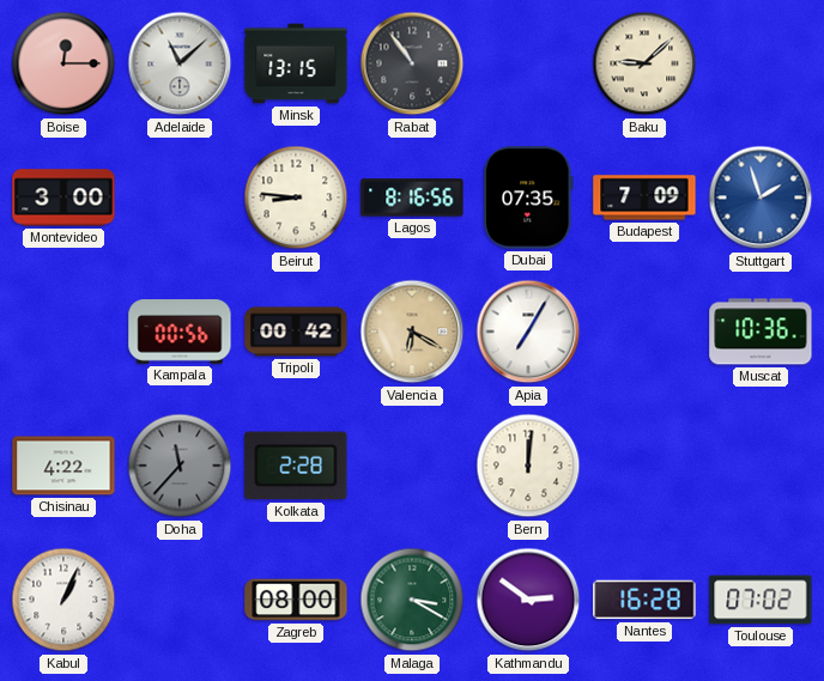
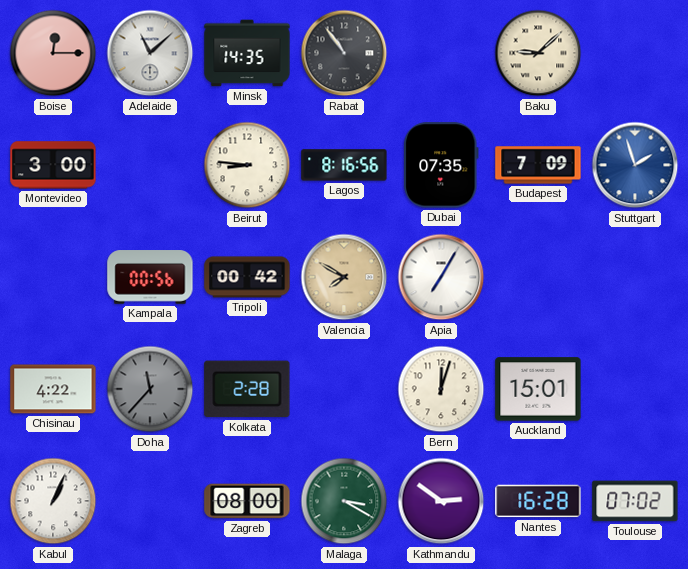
Minsk: 13:15 -> 14:35
Valencia: 6:20 -> 7:50
Muscat: 10:36 -> none
Bern: 12:01 -> 12:03
Auckland: none -> 15:01
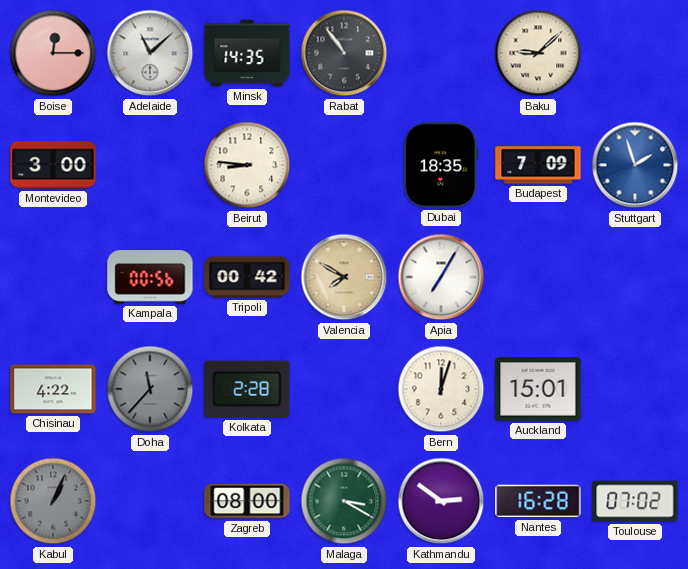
Lagos: 8:16 -> none
Dubai: 07:35 -> 18:35
Kabul dial: white -> grey
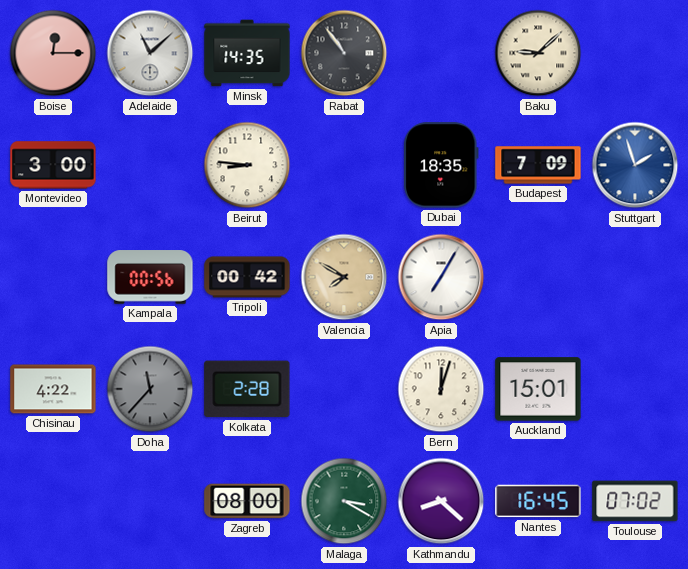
Kabul: 1:04 -> none
Kathmandu: 2:51 -> 8:22
Nantes: 16:28 -> 16:45
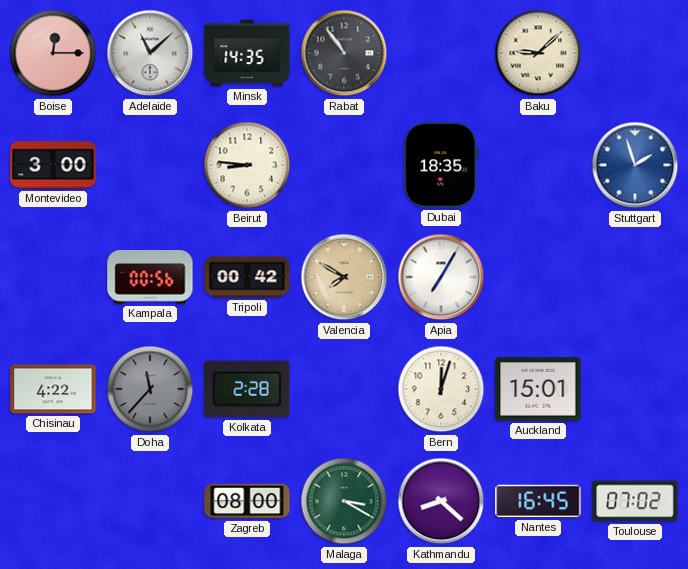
Budapest: 7:09 -> none
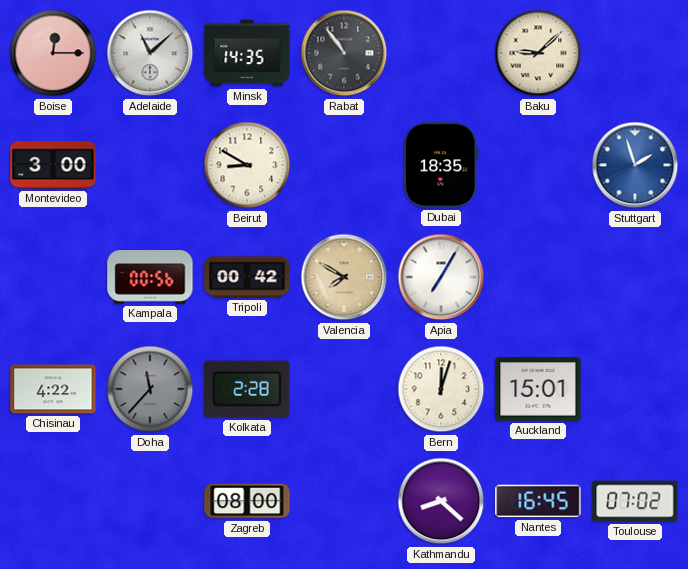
Beirut: 8:46 -> 8:50
Malaga: 3:20 -> none
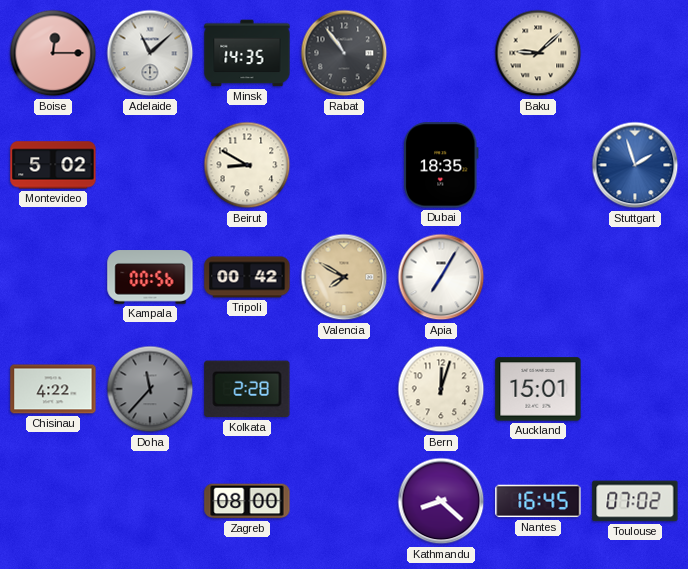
Montevideo: 3:00 -> 5:02
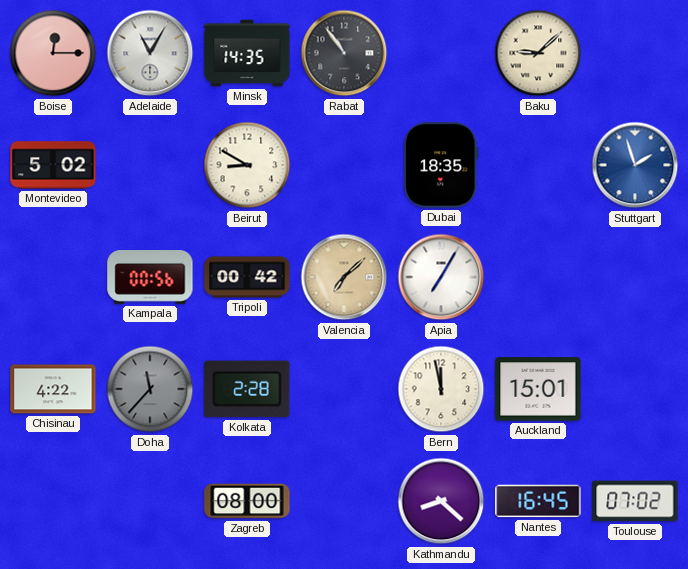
Adelaide: 11:08 -> 11:05
Valencia: 7:50 -> 7:08
Bern: 12:03 -> 11:58
